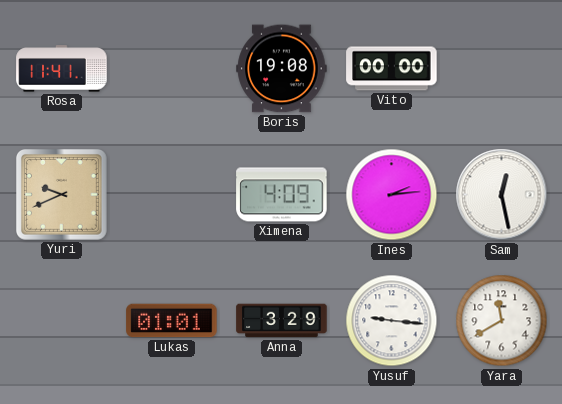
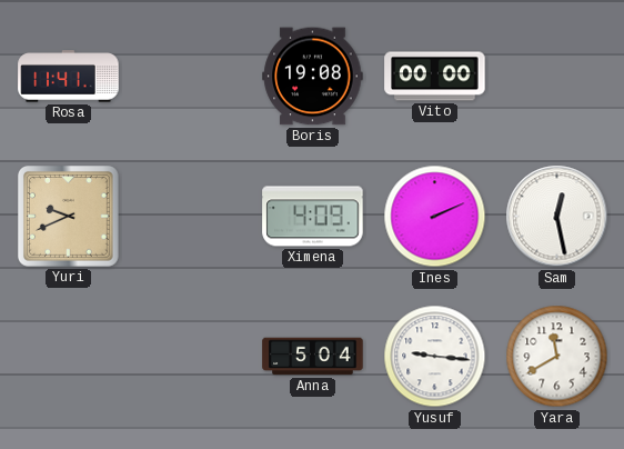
Ines: 2:14 -> 2:11
Lukas: 01:01 -> none
Anna: 3:29 -> 5:04
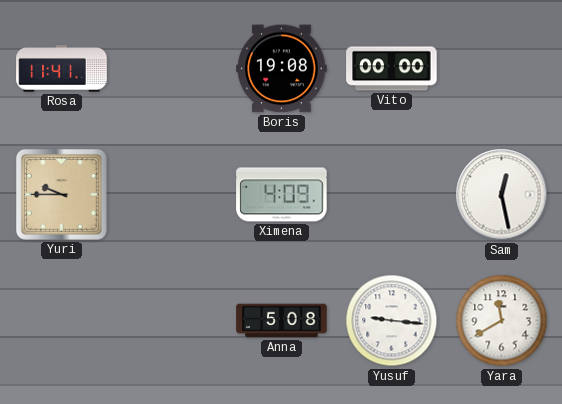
Yuri: 9:41 -> 9:45
Ines: 2:11 -> none
Anna: 5:04 -> 5:08
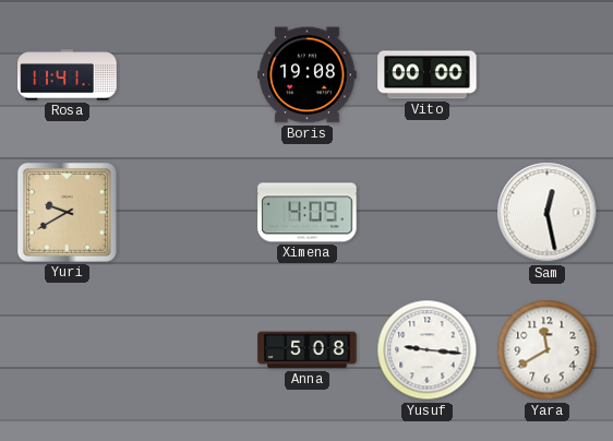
Yuri: 9:45 -> 9:40
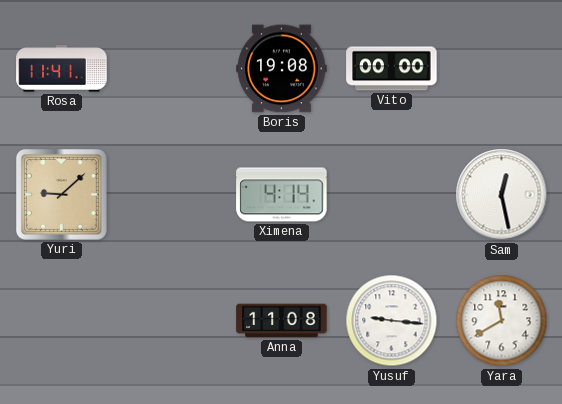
Yuri: 9:40 -> 9:08
Ximena: 4:09 -> 4:14
Anna: 5:08 -> 11:08
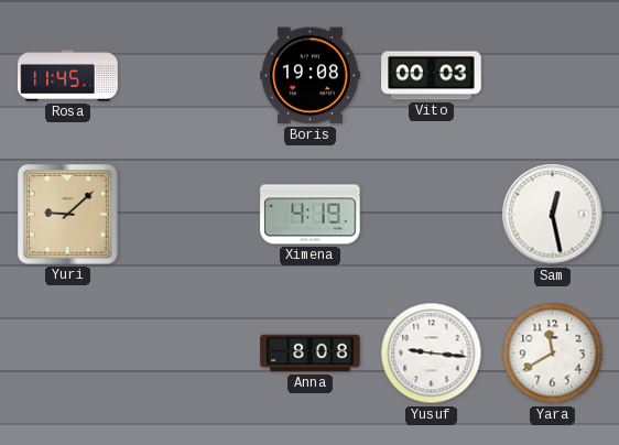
Rosa: 11:41 -> 11:45
Vito: 00:00 -> 00:03
Ximena: 4:14 -> 4:19
Anna: 11:08 -> 8:08
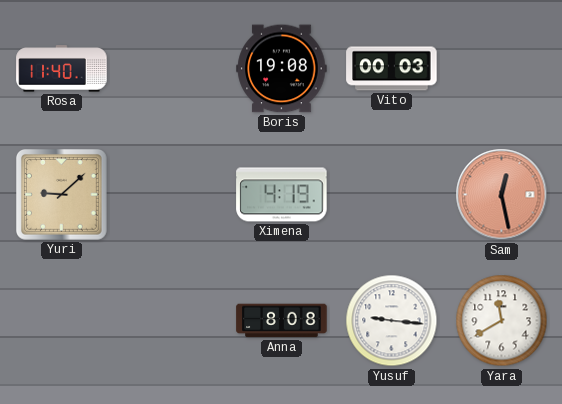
Rosa: 11:45 -> 11:40
Sam dial: white -> salmon
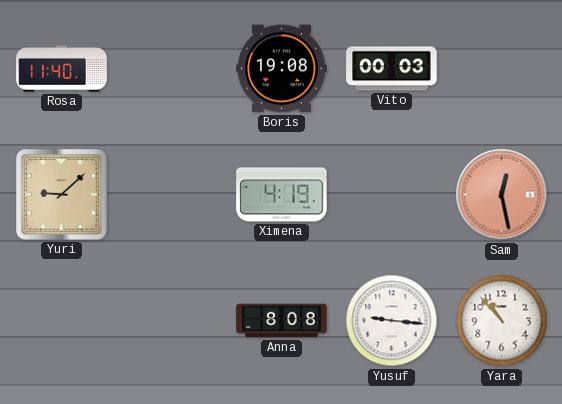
Yara: 11:40 -> 10:53
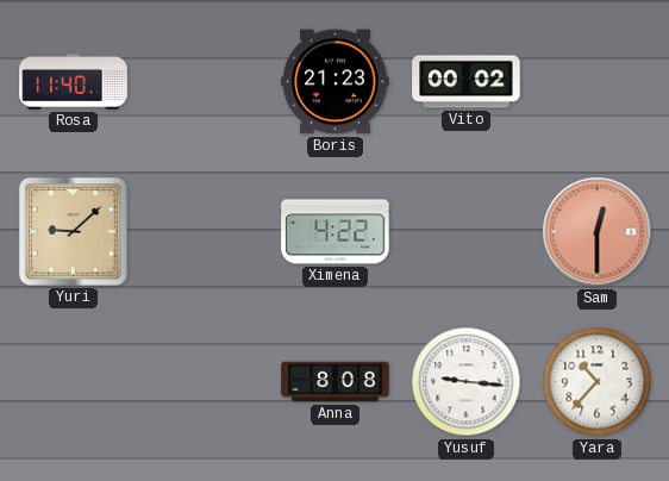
Boris: 19:08 -> 21:23
Vito: 00:03 -> 00:02
Ximena: 4:19 -> 4:22
Sam: 12:28 -> 12:30
Yara: 10:53 -> 10:37
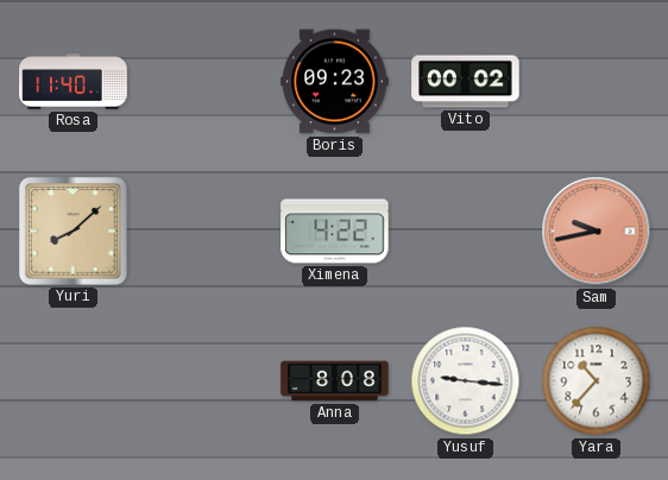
Boris: 21:23 -> 09:23
Yuri: 9:08 -> 8:08
Sam: 12:30 -> 9:43
